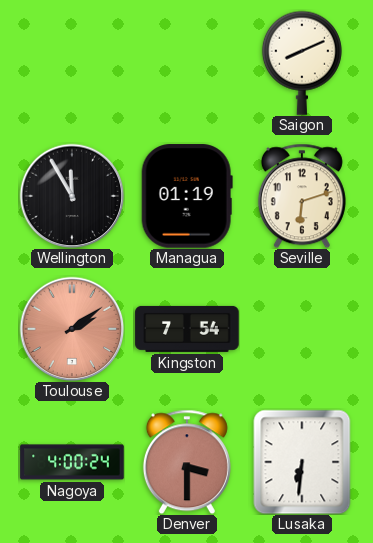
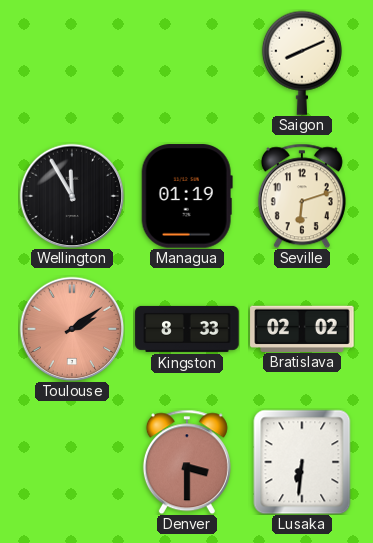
Kingston: 7:54 -> 8:33
Bratislava: none -> 02:02
Nagoya: 4:00 -> none
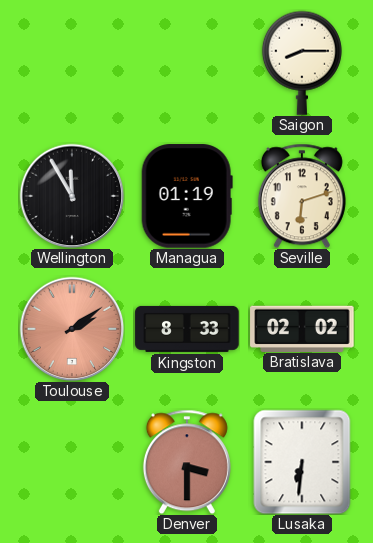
Saigon: 8:11 -> 8:15
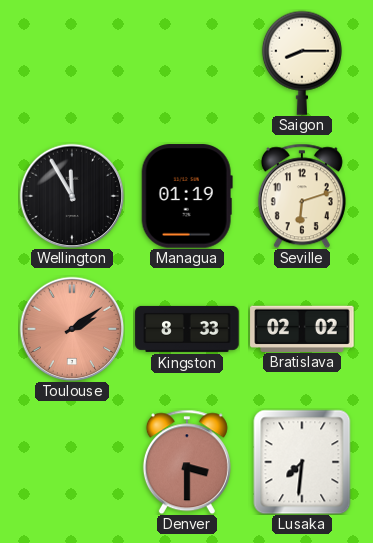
Lusaka: 6:31 -> 7:31
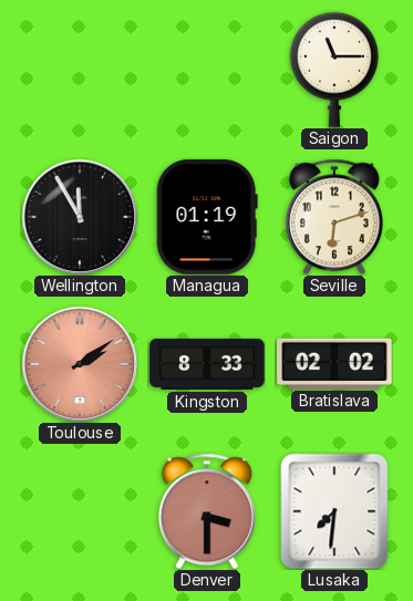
Saigon: 8:15 -> 11:15
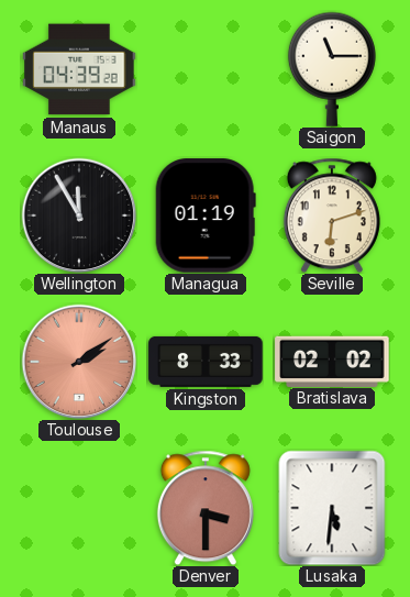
Manaus: none -> 04:39
Lusaka: 7:31 -> 5:31
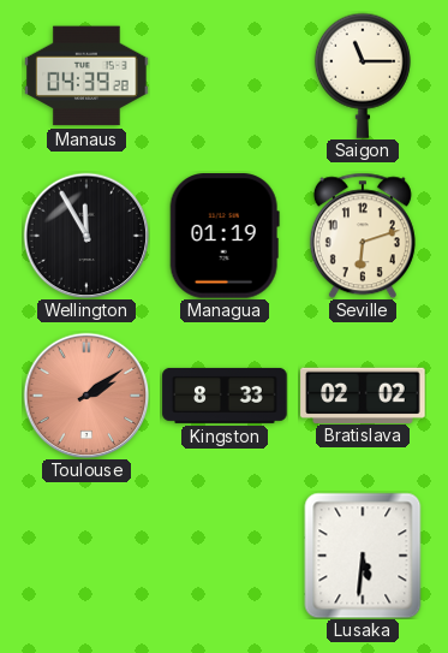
Denver: 3:30 -> none
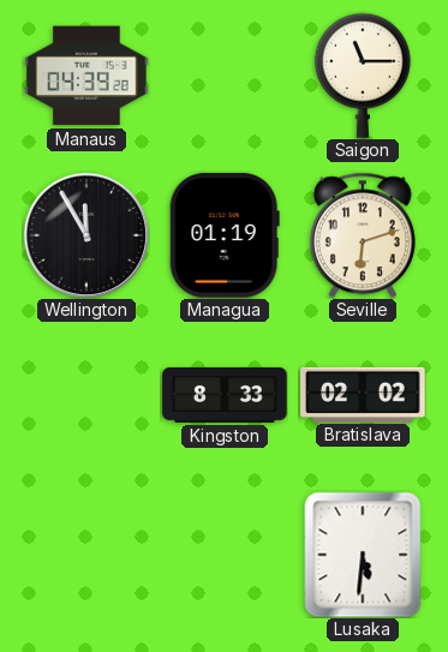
Toulouse: 2:09 -> none
